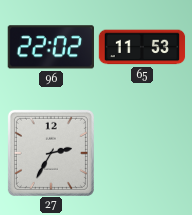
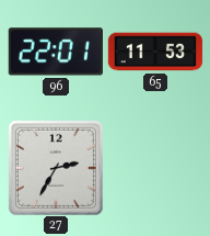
96: 22:02 -> 22:01
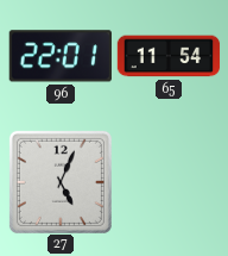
65: 11:53 -> 11:54
27: 2:35 -> 5:04
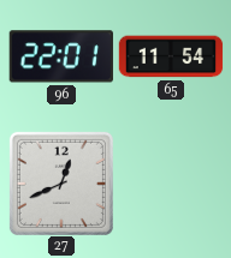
27: 5:04 -> 12:41
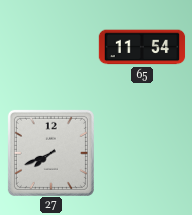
96: 22:01 -> none
27: 12:41 -> 7:41
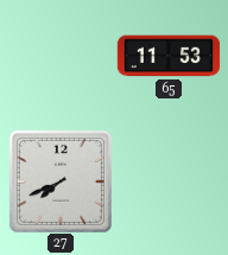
65: 11:54 -> 11:53
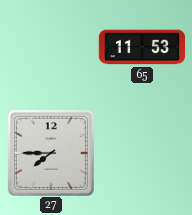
27: 7:41 -> 7:45
